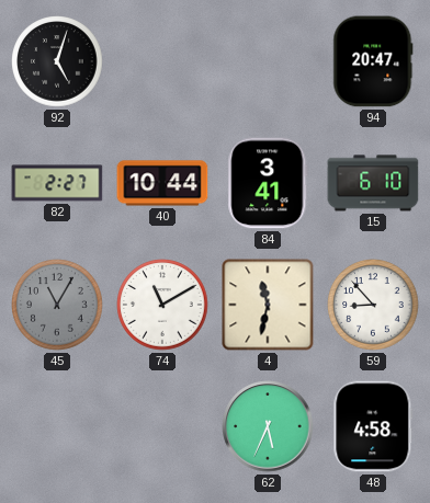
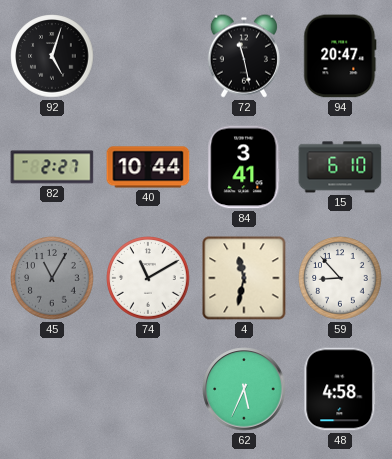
72: none -> 11:28
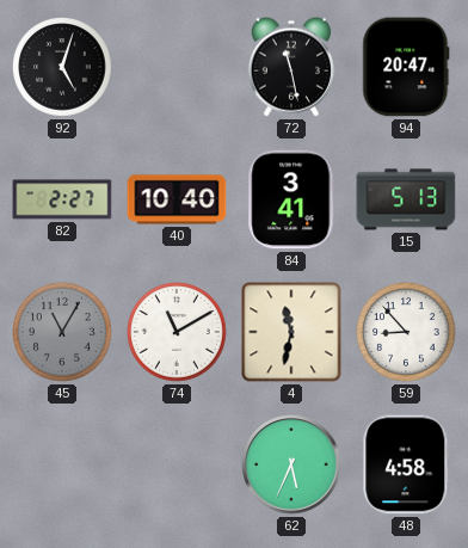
40: 10:44 -> 10:40
15: 6:10 -> 5:13
